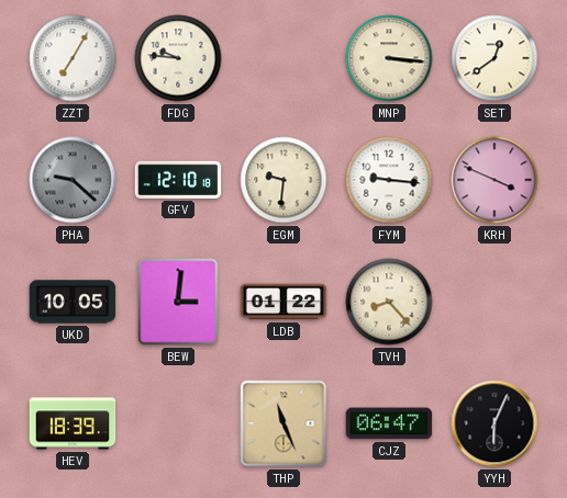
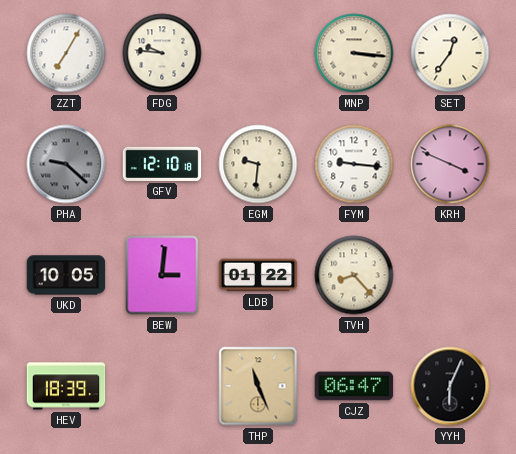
SET: 12:39 -> 12:36
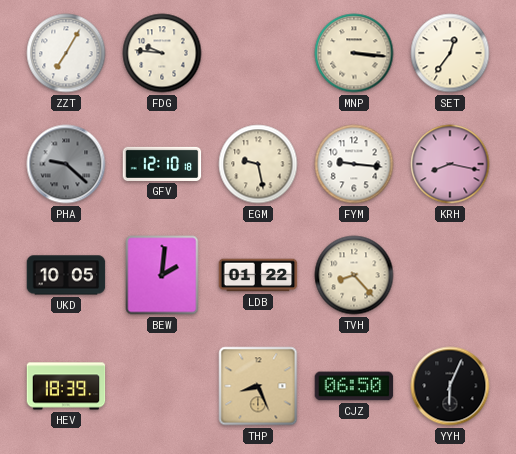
EGM: 9:31 -> 9:28
KRH: 3:49 -> 8:17
BEW: 3:01 -> 2:01
THP: 11:26 -> 8:26
CJZ: 06:47 -> 06:50
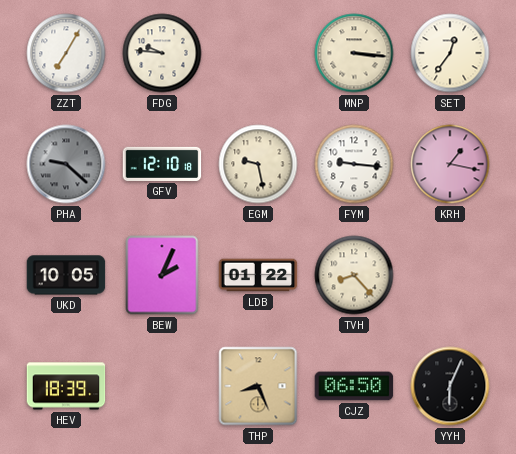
KRH: 8:17 -> 1:17
BEW: 2:01 -> 2:04
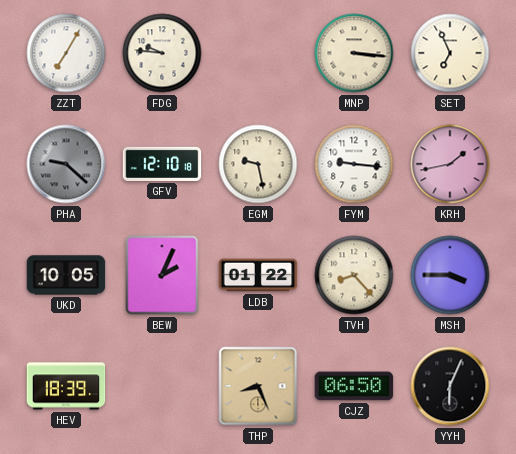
SET: 12:36 -> 6:56
KRH: 1:17 -> 1:43
MSH: none -> 3:45
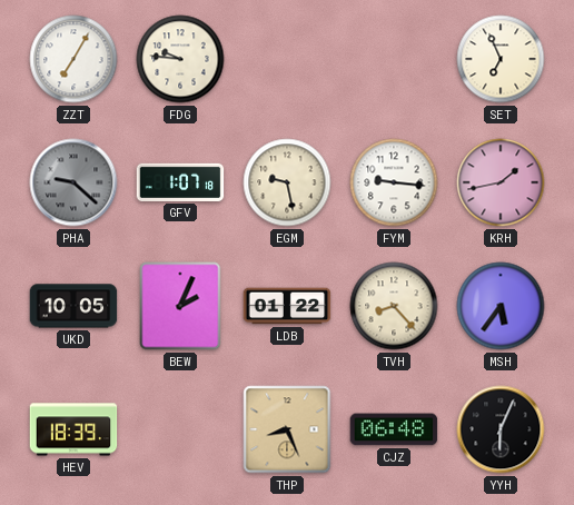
MNP: 3:16 -> none
GFV: 12:10 -> 1:07
MSH: 3:45 -> 5:36
CJZ: 06:50 -> 06:48
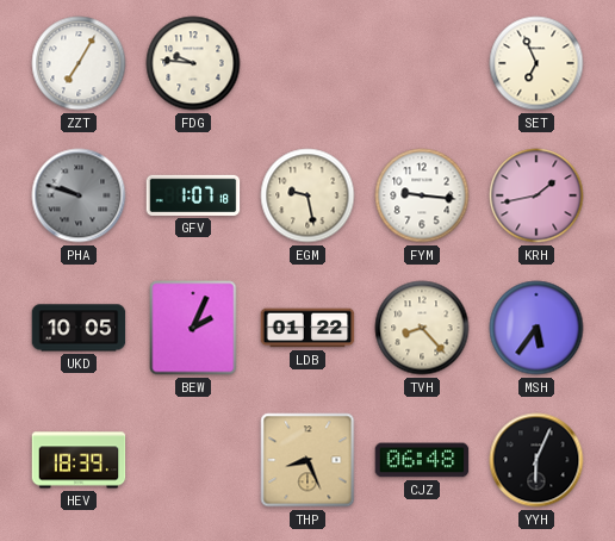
PHA: 9:22 -> 9:48
